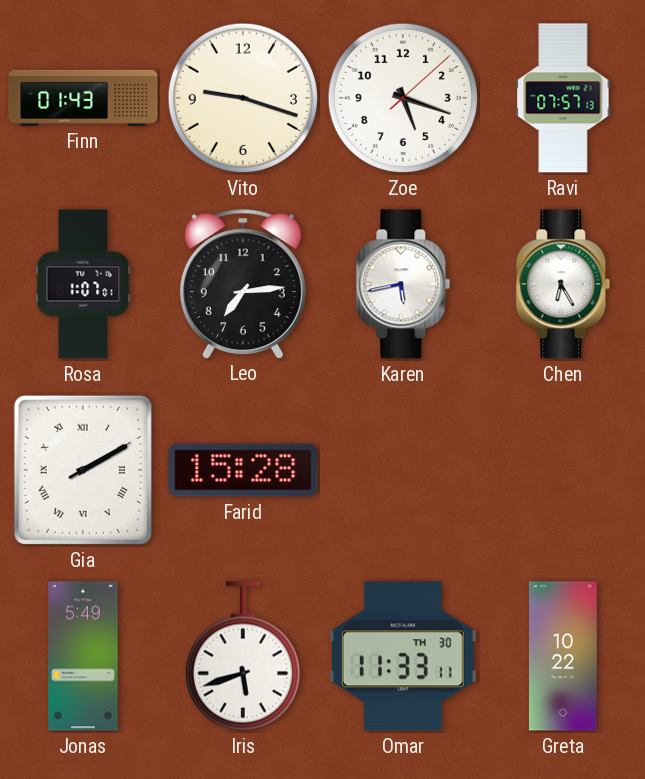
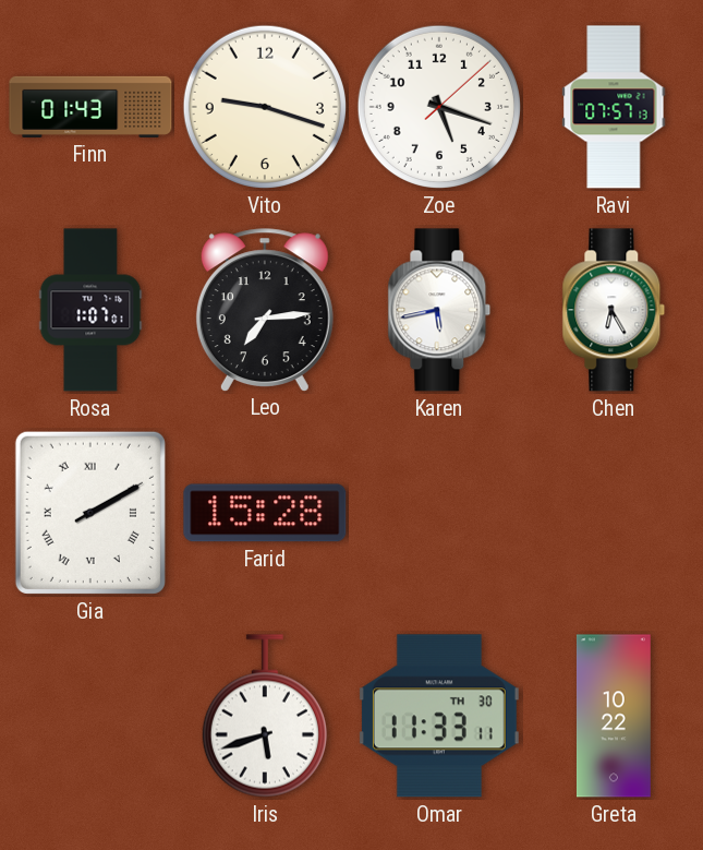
Jonas: 5:49 -> none
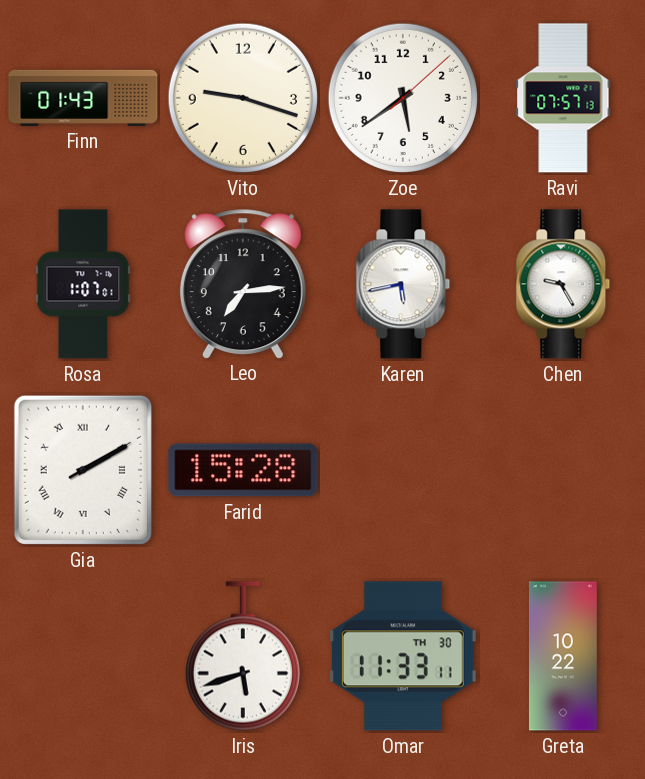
Zoe: 5:18 -> 5:39
Chen: 6:25 -> 9:25
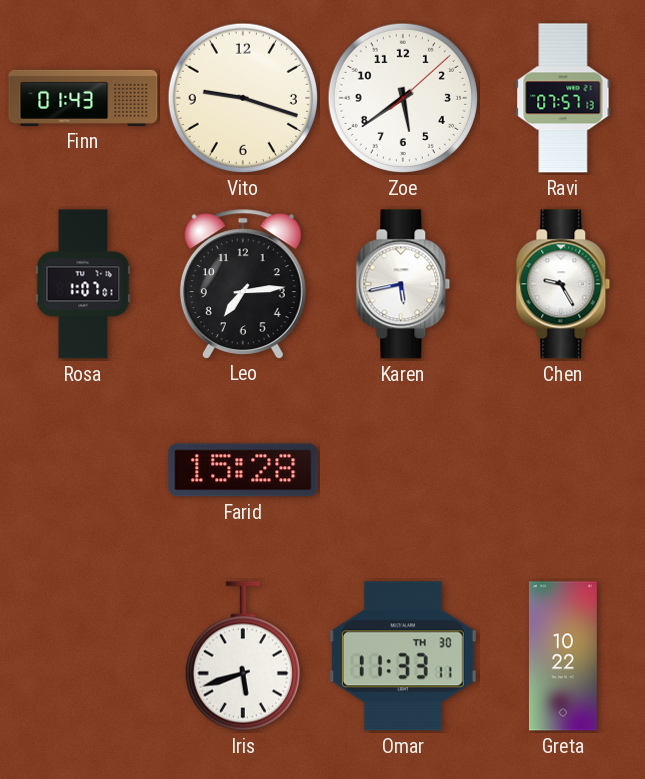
Gia: 2:10 -> none
